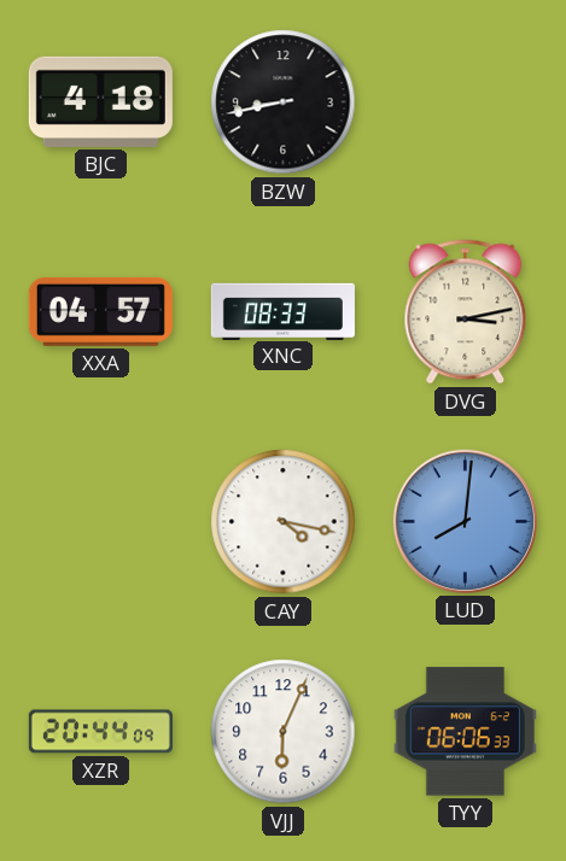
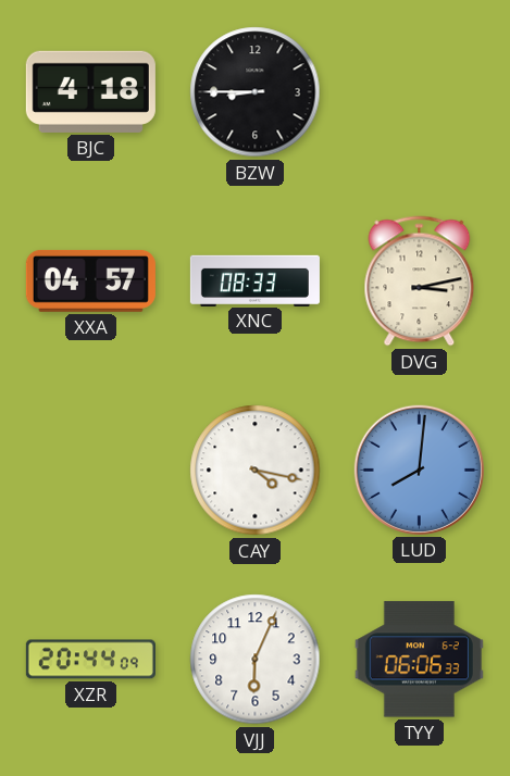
BZW: 8:43 -> 8:45
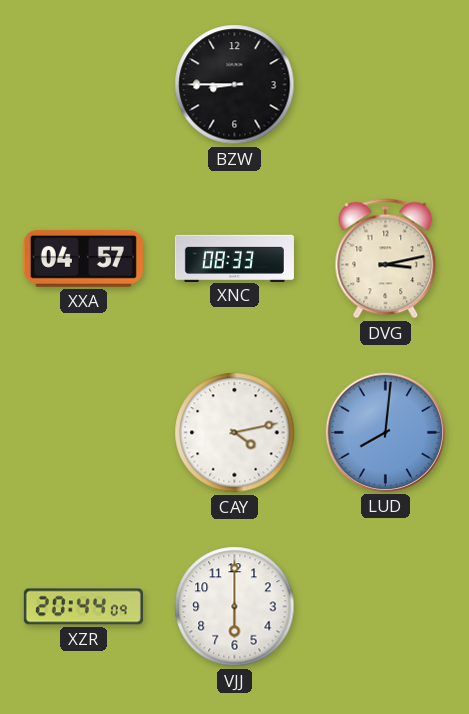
BJC: 4:18 -> none
CAY: 4:17 -> 4:13
VJJ: 6:04 -> 6:00
TYY: 06:06 -> none
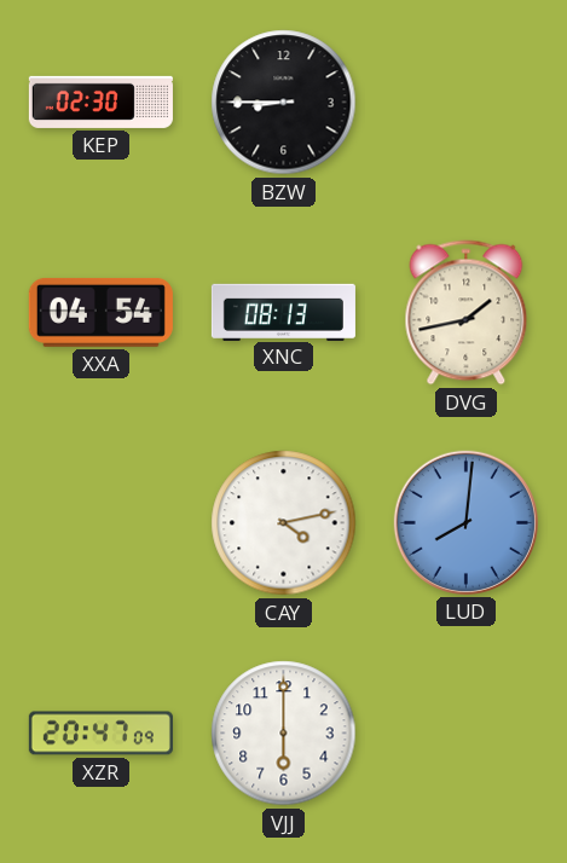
KEP: none -> 02:30
XXA: 04:57 -> 04:54
XNC: 08:33 -> 08:13
DVG: 3:13 -> 1:43
XZR: 20:44 -> 20:47
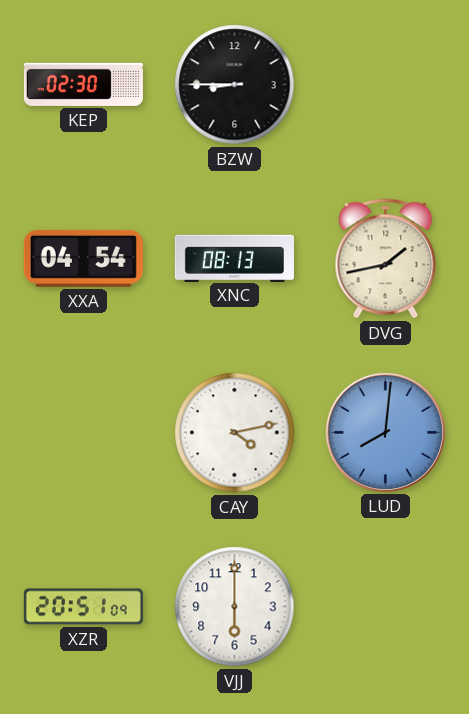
XZR: 20:47 -> 20:51
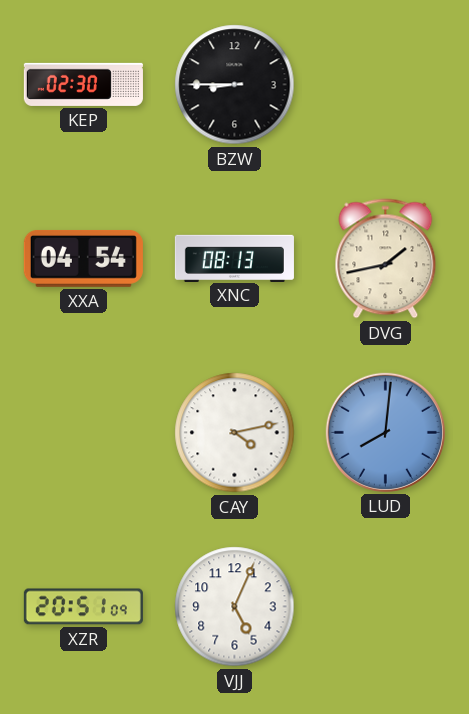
VJJ: 6:00 -> 5:04
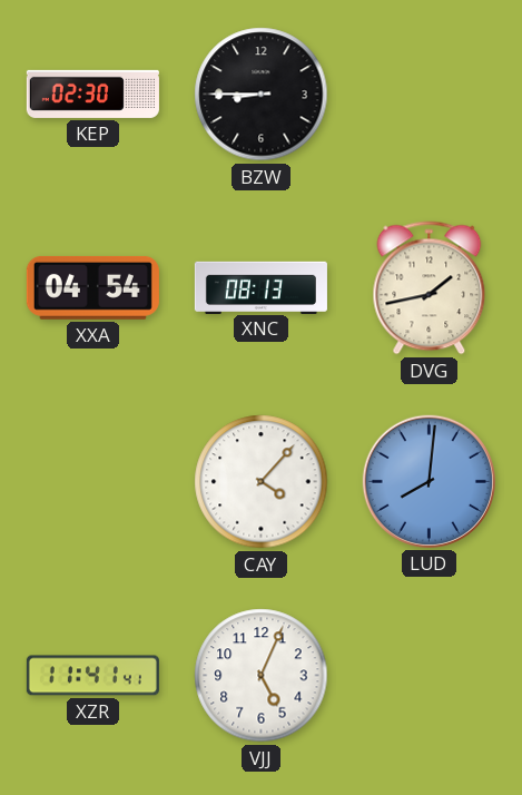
CAY: 4:13 -> 4:07
XZR: 20:51 -> 11:41
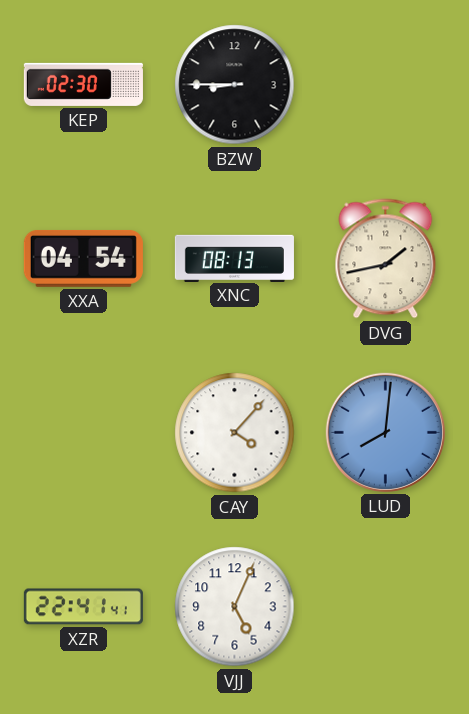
XZR: 11:41 -> 22:41
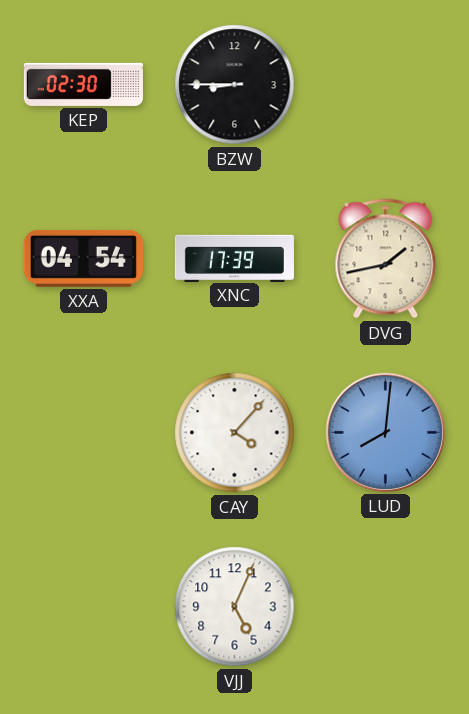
XNC: 08:13 -> 17:39
XZR: 22:41 -> none
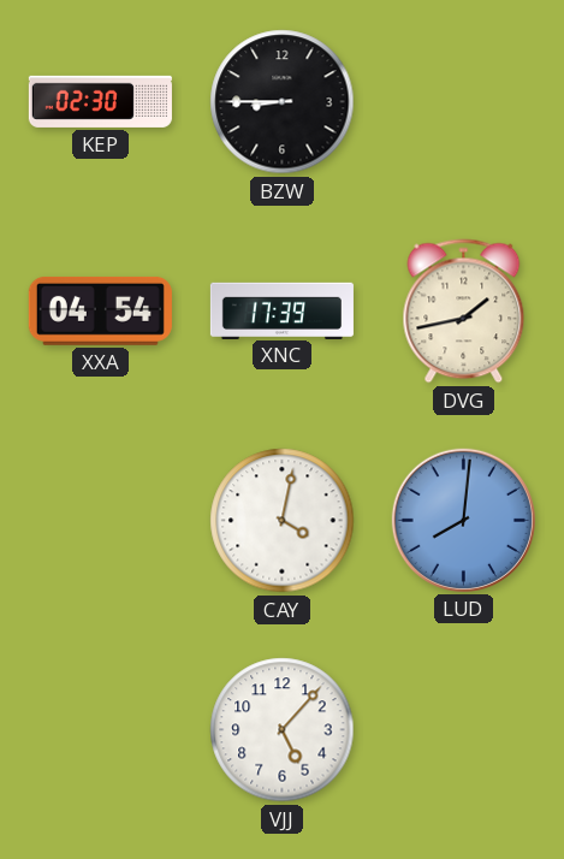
CAY: 4:07 -> 4:02
VJJ: 5:04 -> 5:07
